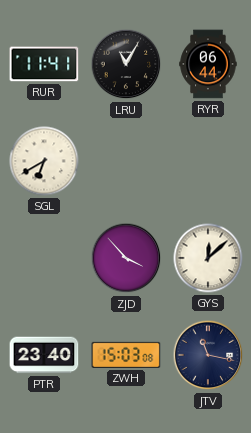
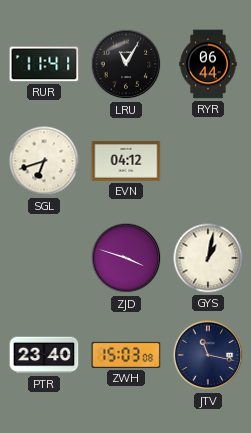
SGL: 6:40 -> 6:42
EVN: none -> 04:12
ZJD: 3:53 -> 3:48
GYS: 12:08 -> 1:02
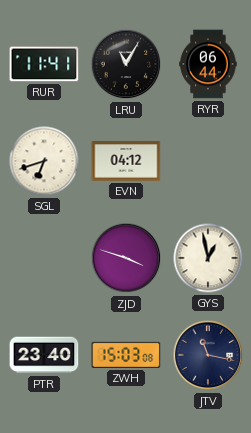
GYS: 1:02 -> 12:58
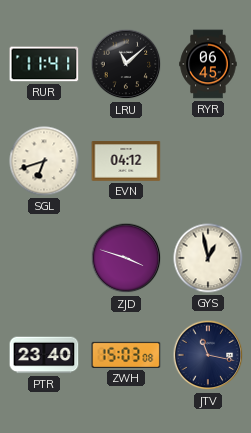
LRU: 11:05 -> 11:08
RYR: 06:44 -> 06:45
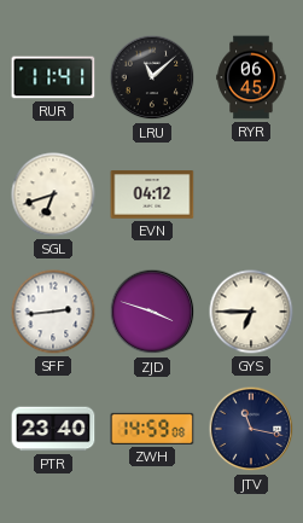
SFF: none -> 2:44
GYS: 12:58 -> 6:45
ZWH: 15:03 -> 14:59
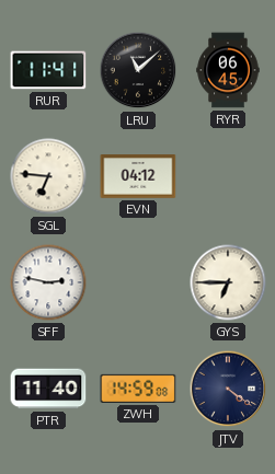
SGL: 6:42 -> 6:46
SFF: 2:44 -> 2:47
ZJD: 3:48 -> none
PTR: 23:40 -> 11:40
JTV: 11:17 -> 4:21
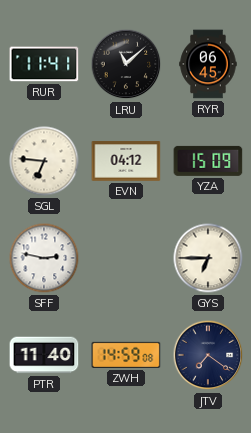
YZA: none -> 15:09
JTV: 4:21 -> 7:21
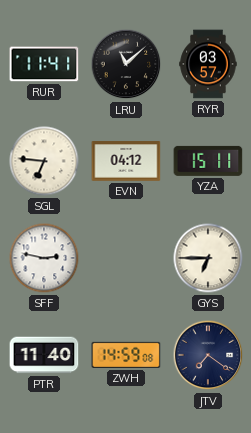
RYR: 06:45 -> 03:57
YZA: 15:09 -> 15:11
